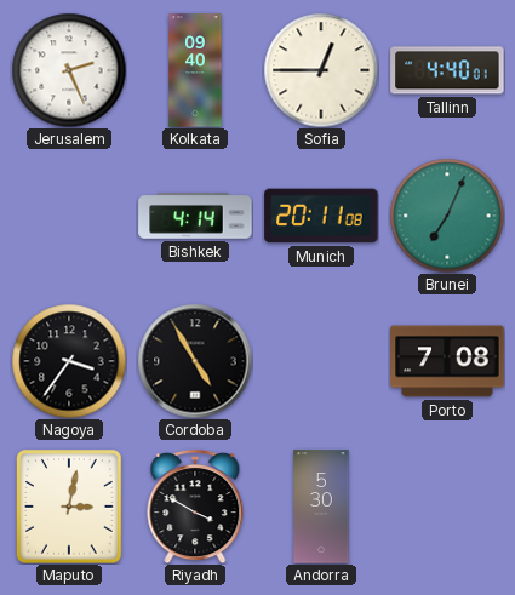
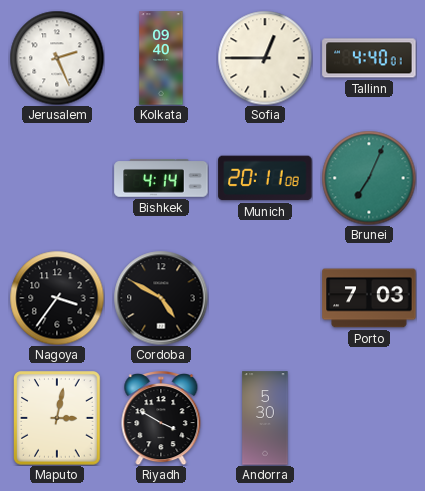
Cordoba: 4:55 -> 4:50
Porto: 7:08 -> 7:03
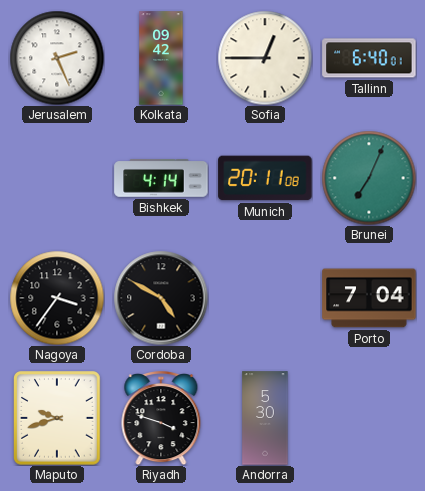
Kolkata: 09:40 -> 09:42
Tallinn: 4:40 -> 6:40
Porto: 7:03 -> 7:04
Maputo: 3:02 -> 9:42
Riyadh: 3:50 -> 3:48
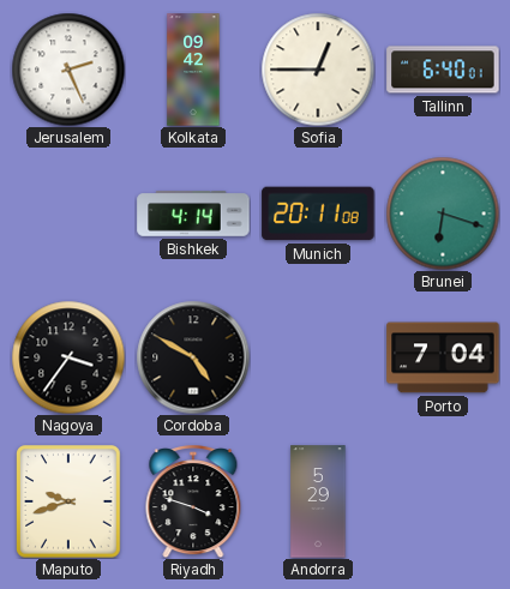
Brunei: 7:04 -> 6:18
Andorra: 5:30 -> 5:29
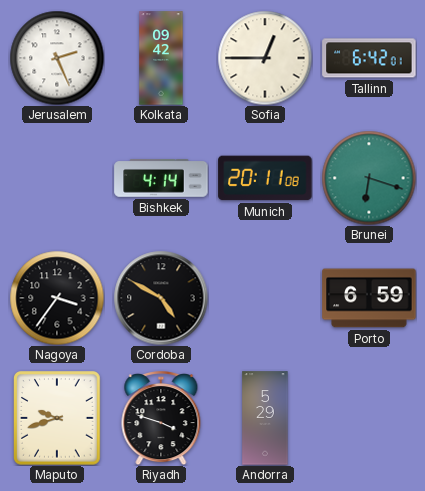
Tallinn: 6:40 -> 6:42
Porto: 7:04 -> 6:59
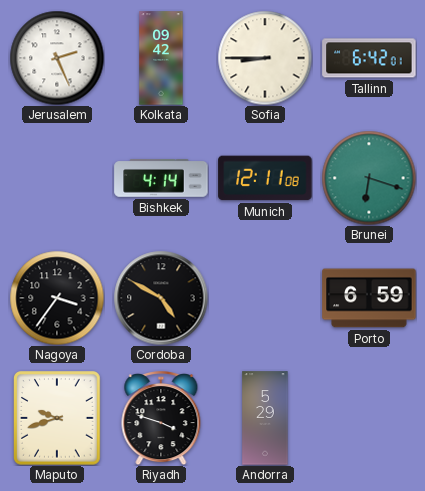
Sofia: 12:45 -> 8:45
Munich: 20:11 -> 12:11
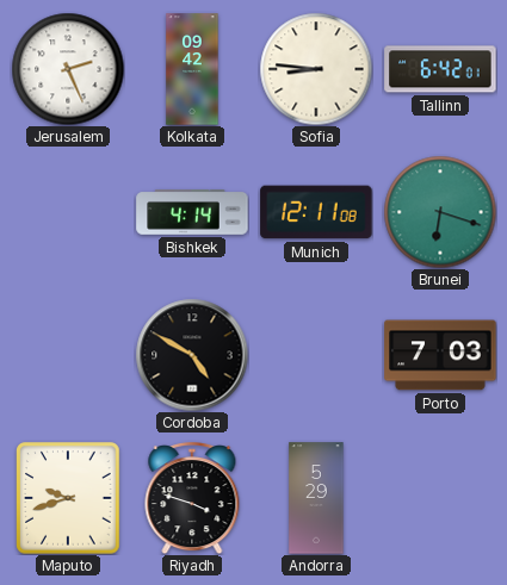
Sofia: 8:45 -> 8:46
Nagoya: 3:36 -> none
Porto: 6:59 -> 7:03
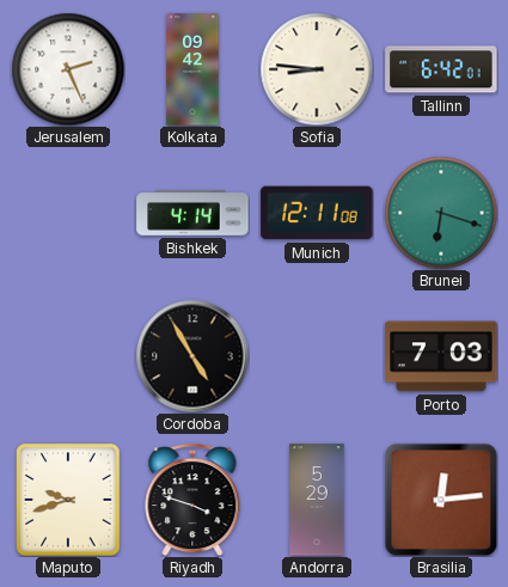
Cordoba: 4:50 -> 4:55
Brasilia: none -> 12:14
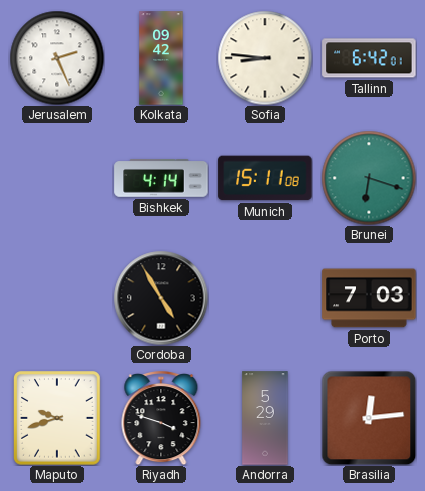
Munich: 12:11 -> 15:11
